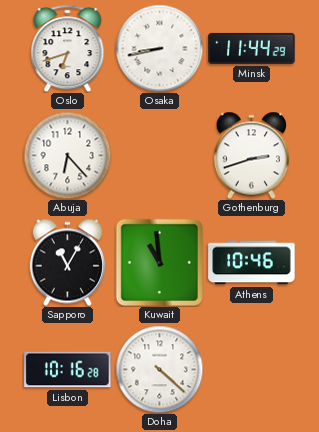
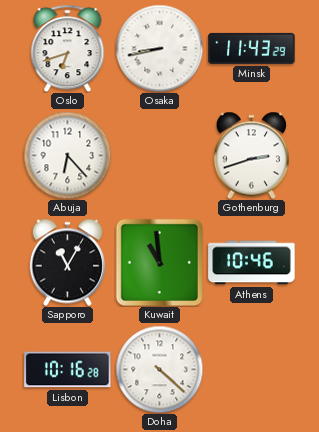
Minsk: 11:44 -> 11:43
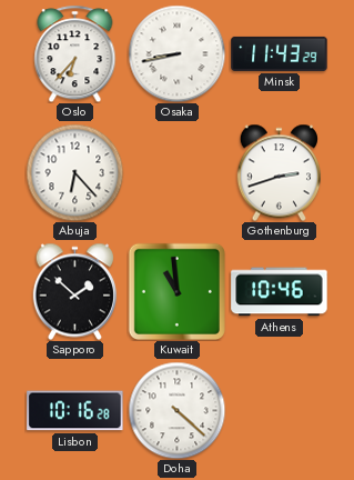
Oslo: 6:42 -> 6:37
Sapporo: 11:05 -> 1:52
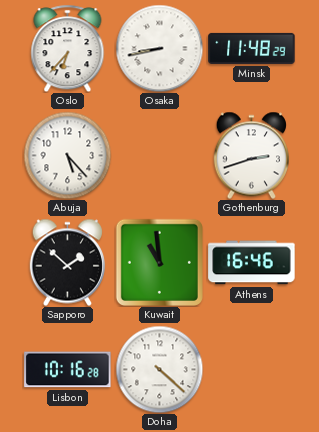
Minsk: 11:43 -> 11:48
Abuja: 6:23 -> 5:23
Athens: 10:46 -> 16:46
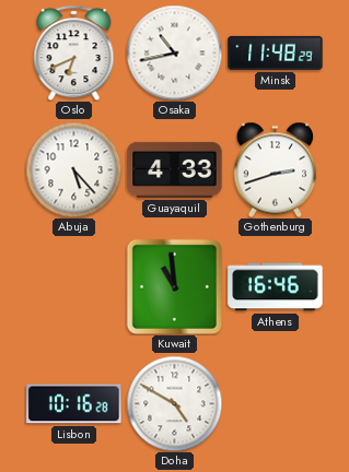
Oslo: 6:37 -> 6:41
Osaka: 8:43 -> 10:43
Guayaquil: none -> 4:33
Sapporo: 1:52 -> none
Doha: 4:22 -> 4:50
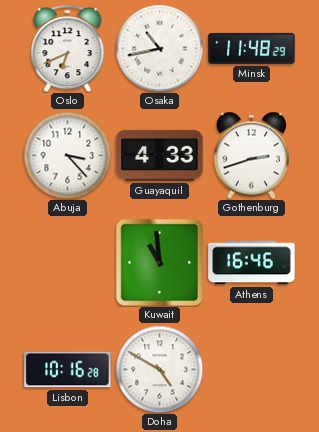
Abuja: 5:23 -> 3:23
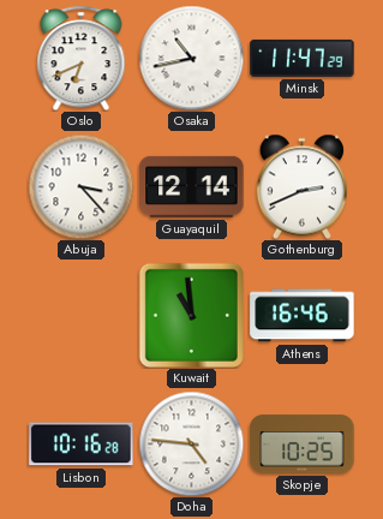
Minsk: 11:48 -> 11:47
Guayaquil: 4:33 -> 12:14
Gothenburg: 2:42 -> 2:41
Doha: 4:50 -> 4:46
Skopje: none -> 10:25
